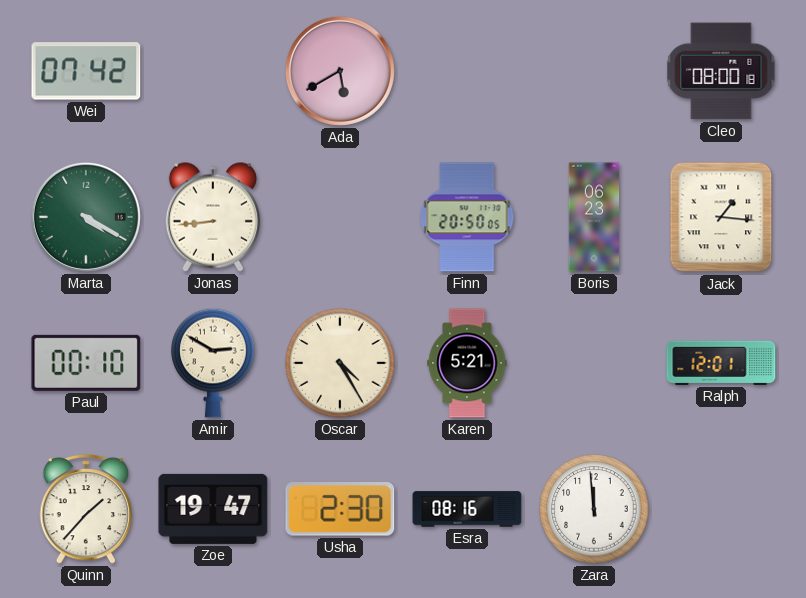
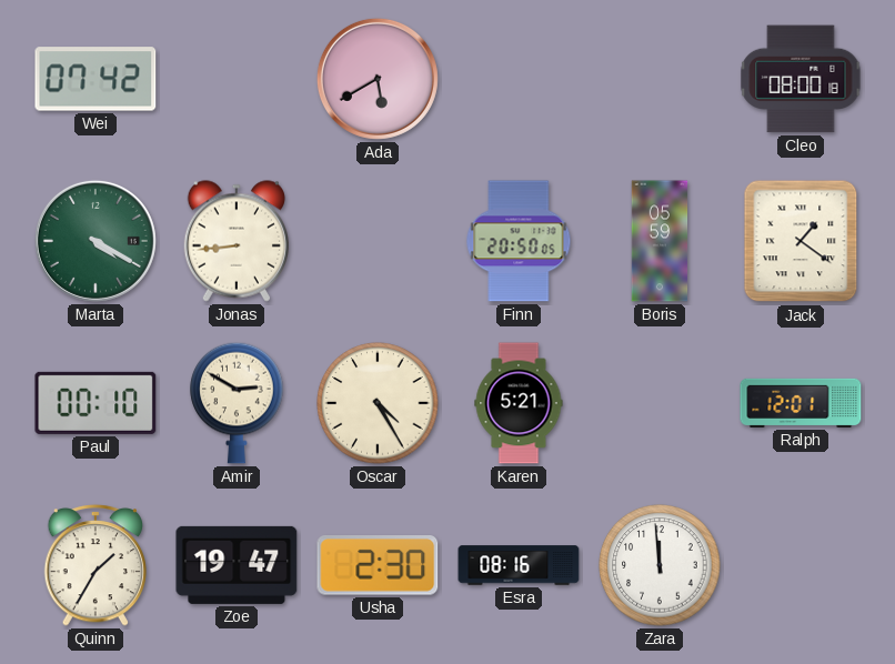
Boris: 06:23 -> 05:59
Jack: 1:16 -> 1:21
Quinn: 1:37 -> 1:35
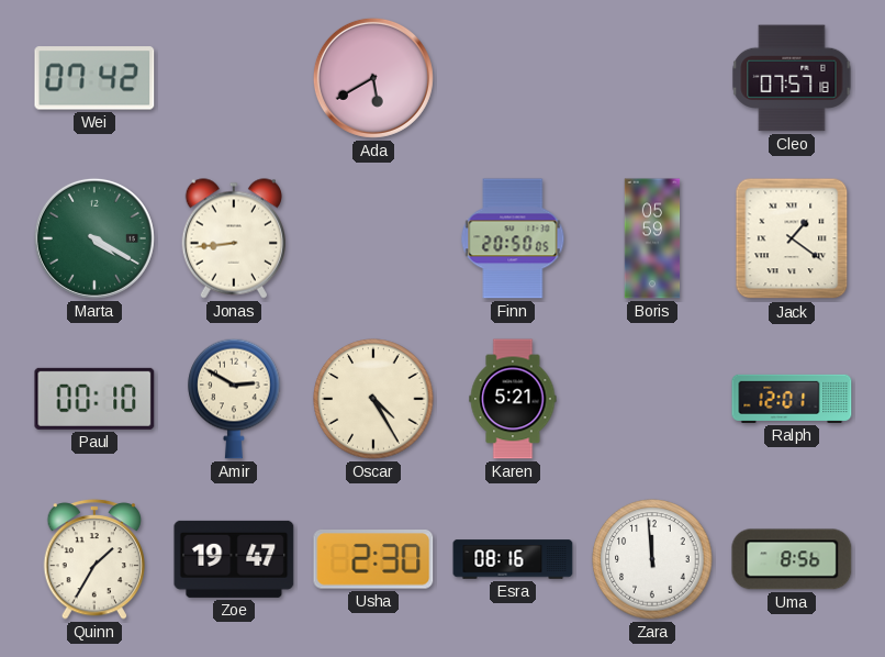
Cleo: 08:00 -> 07:57
Uma: none -> 8:56
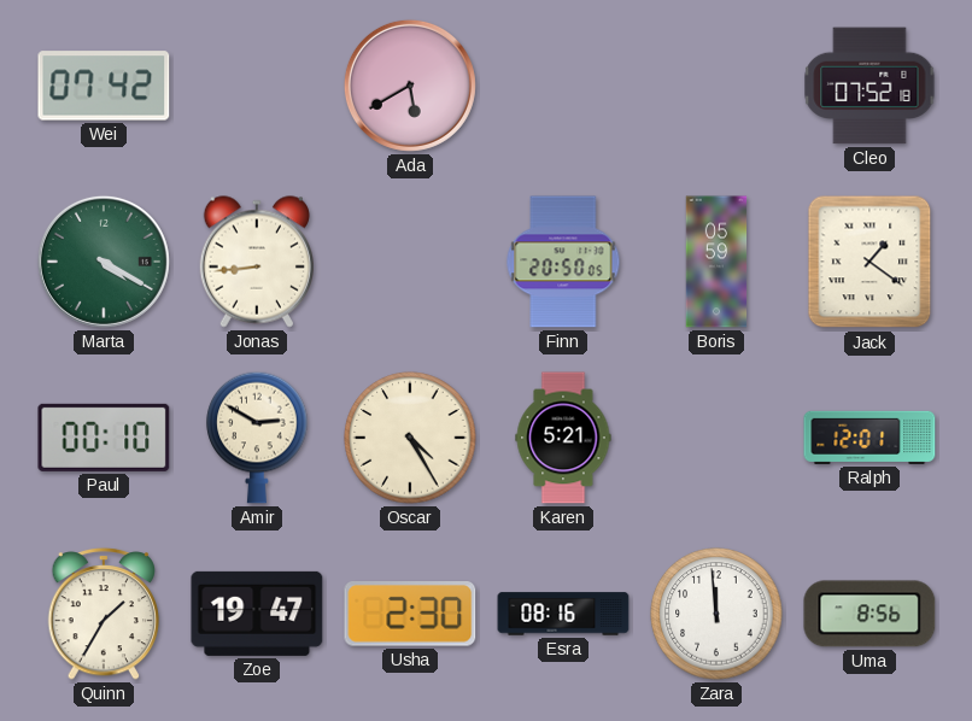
Cleo: 07:57 -> 07:52
